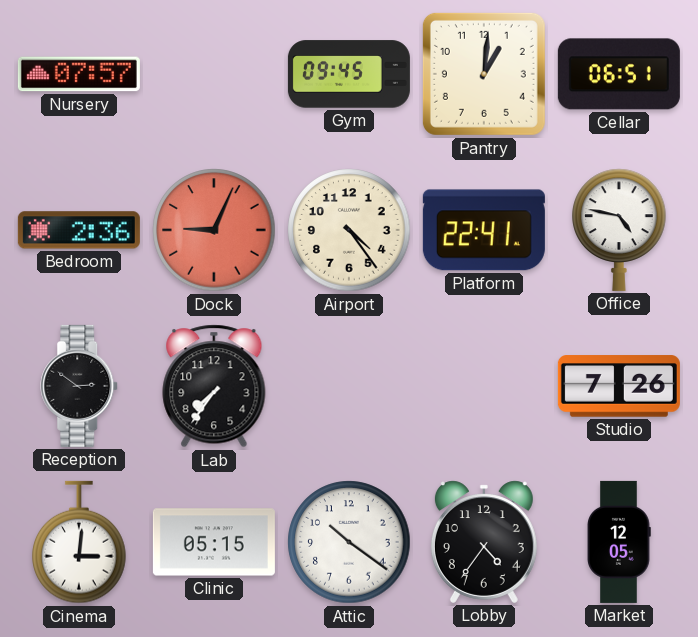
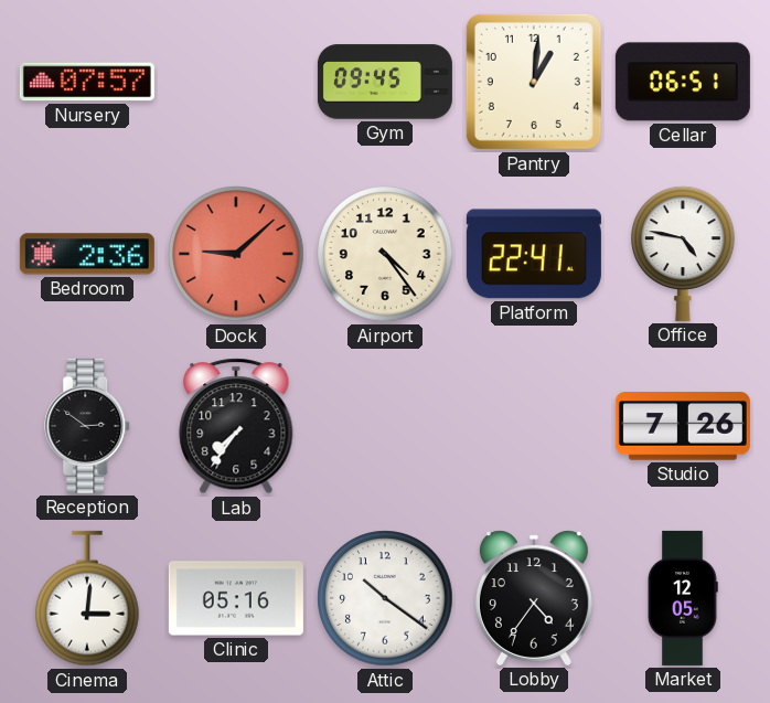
Dock: 9:04 -> 9:08
Clinic: 05:15 -> 05:16
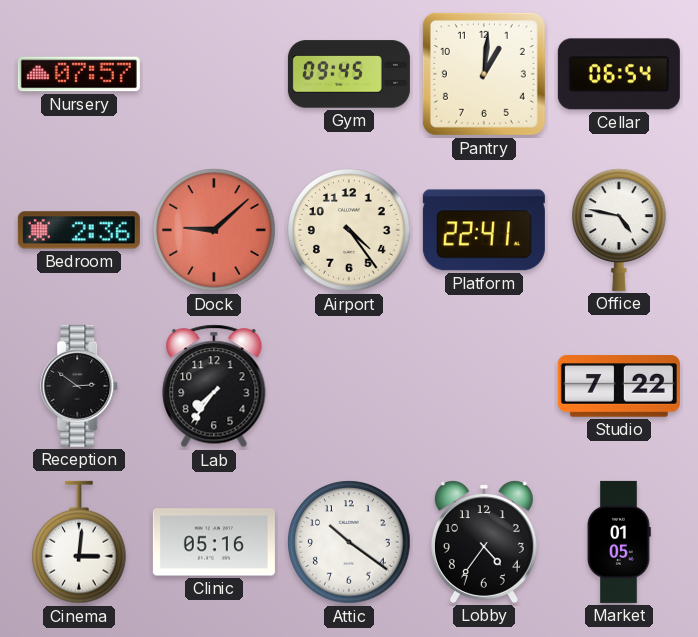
Cellar: 06:51 -> 06:54
Studio: 7:26 -> 7:22
Market: 12:05 -> 01:05
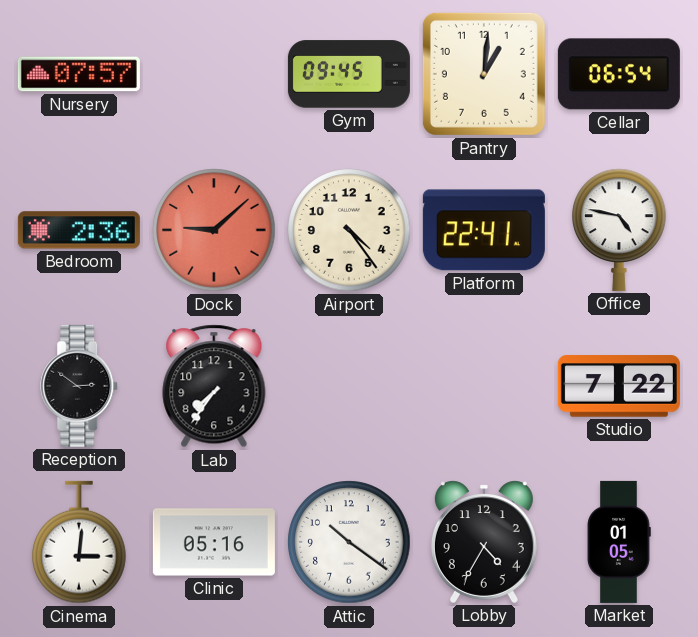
Lobby: 4:36 -> 4:35
